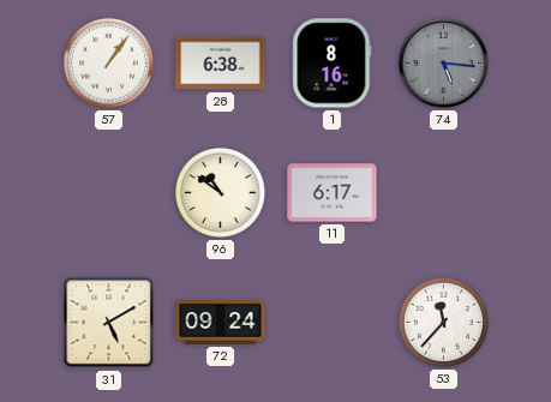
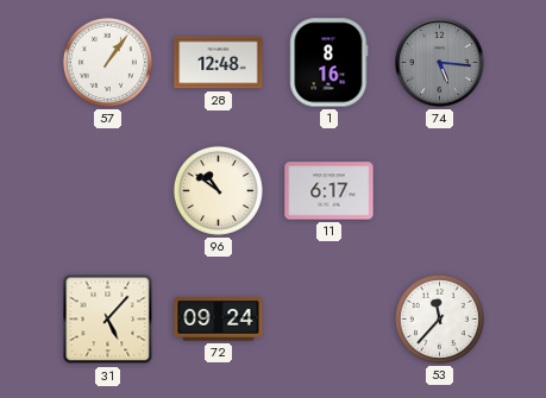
28: 6:38 -> 12:48
31: 5:10 -> 5:07
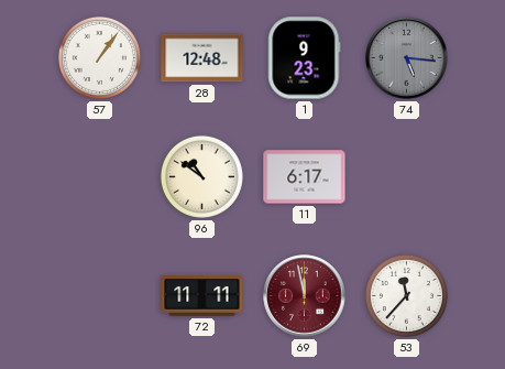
1: 8:16 -> 9:23
31: 5:07 -> none
72: 09:24 -> 11:11
69: none -> 11:58
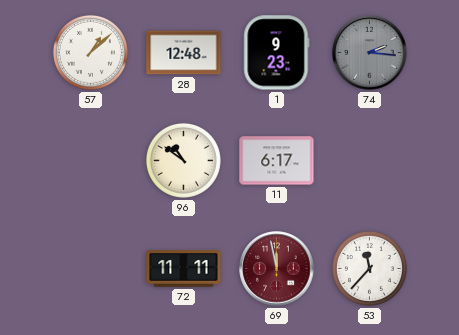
57: 1:06 -> 1:08
74: 5:16 -> 2:16
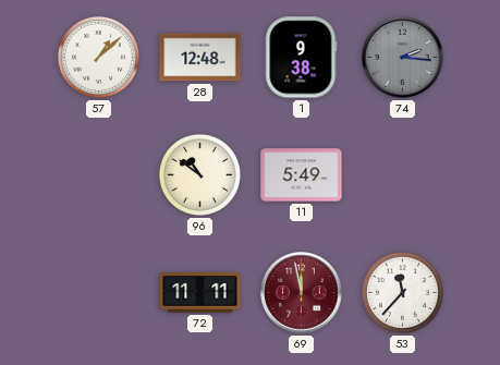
1: 9:23 -> 9:38
11: 6:17 -> 5:49
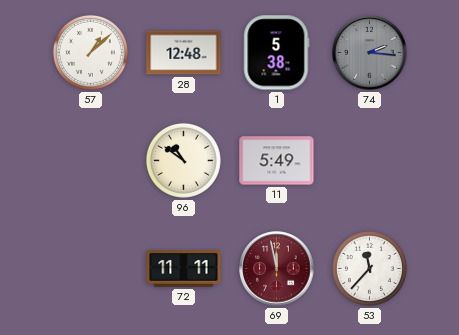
1: 9:38 -> 5:38
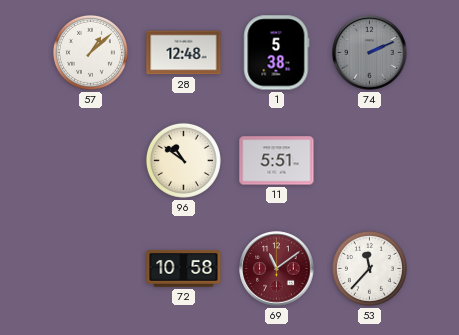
74: 2:16 -> 2:11
11: 5:49 -> 5:51
72: 11:11 -> 10:58
69: 11:58 -> 11:09
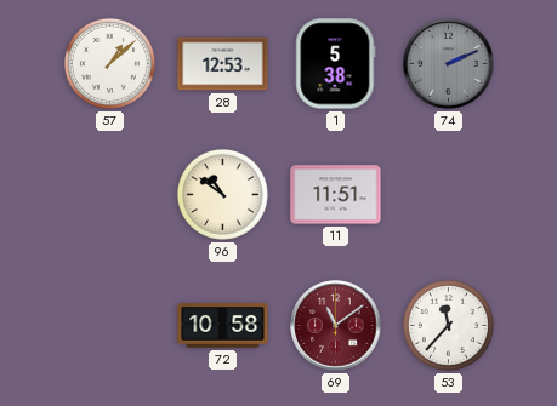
28: 12:48 -> 12:53
11: 5:51 -> 11:51
